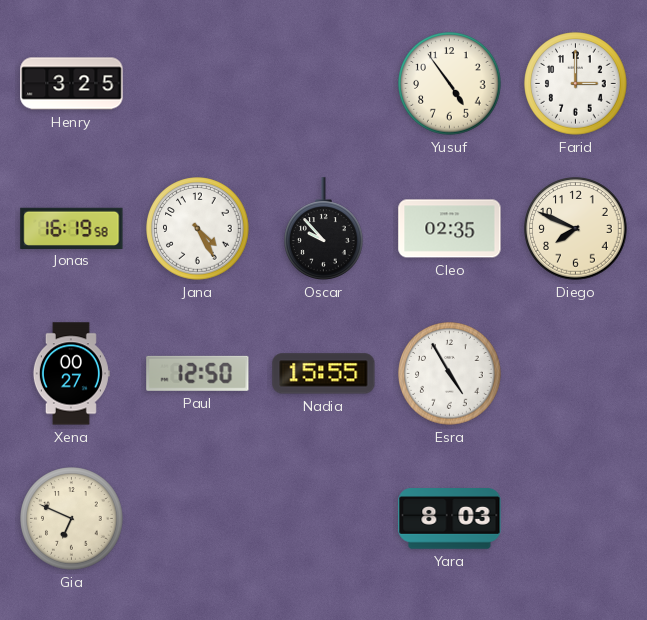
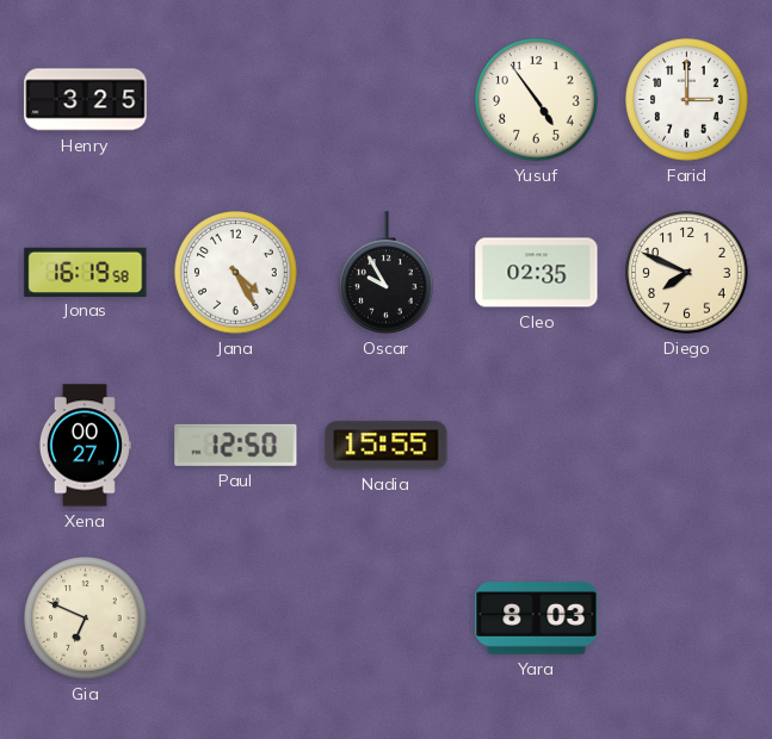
Oscar: 9:53 -> 9:55
Esra: 4:55 -> none
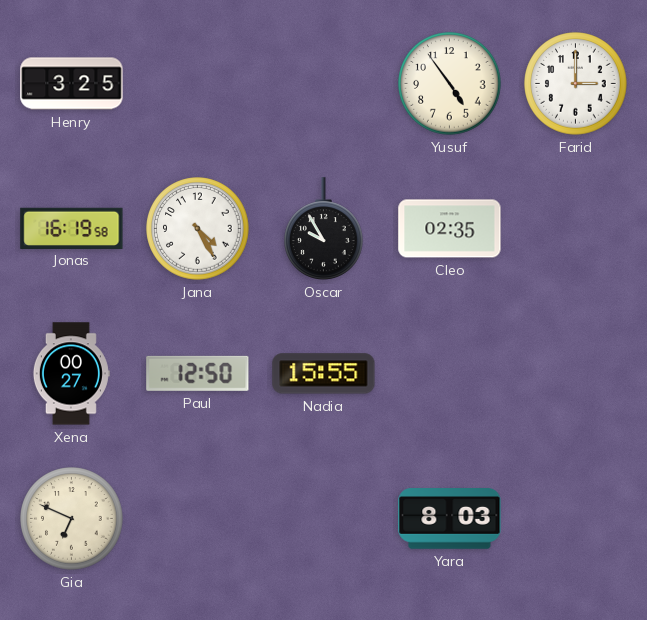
Diego: 7:49 -> none
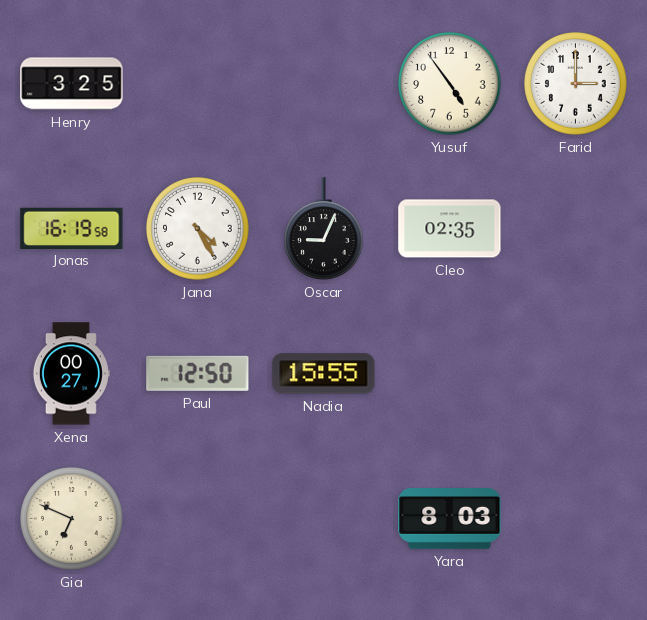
Oscar: 9:55 -> 9:04
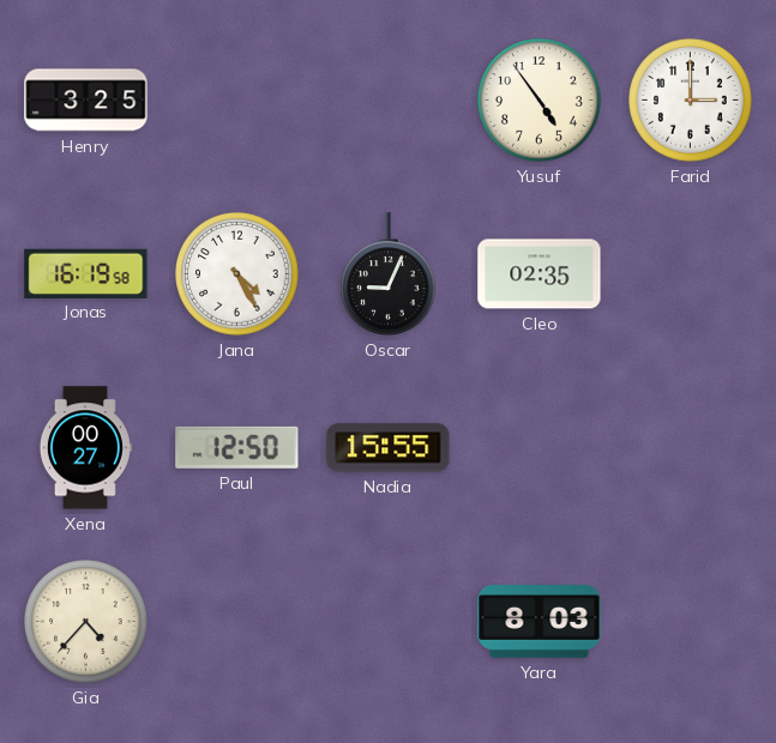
Gia: 6:49 -> 4:37
